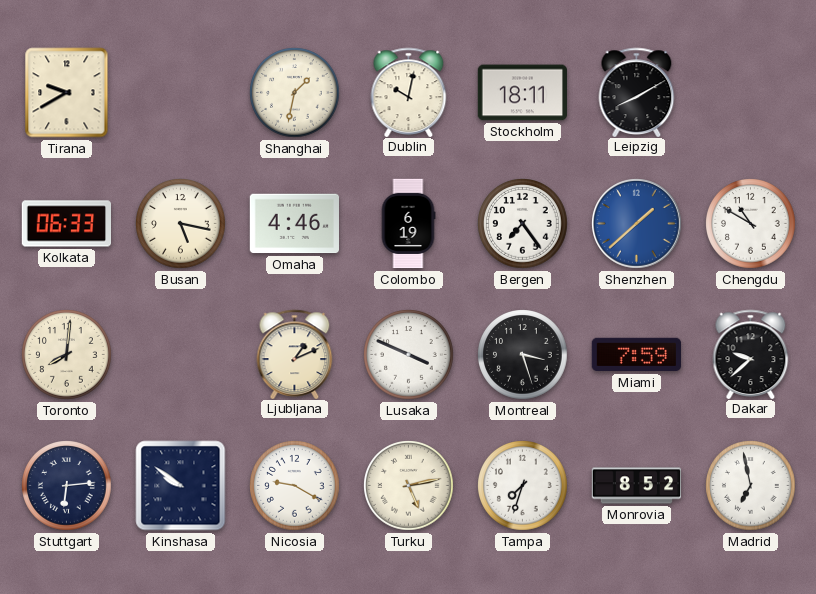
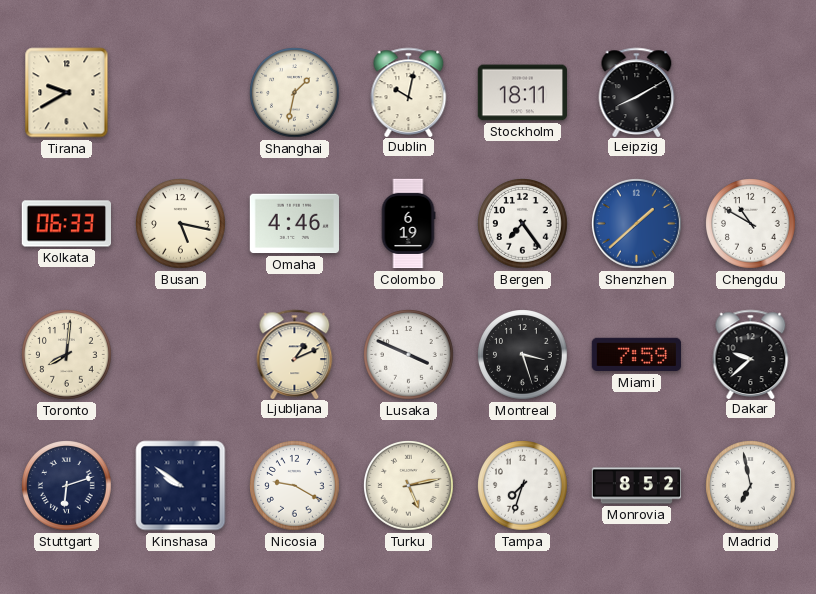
Stuttgart: 6:14 -> 6:12
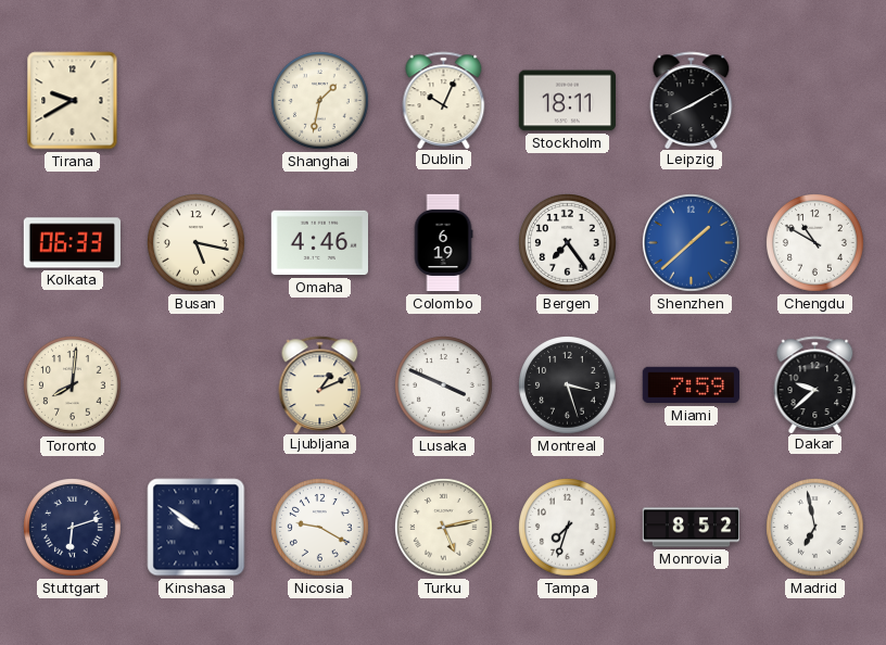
Dublin: 10:02 -> 10:04
